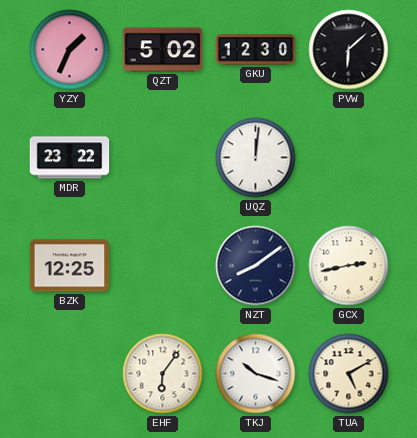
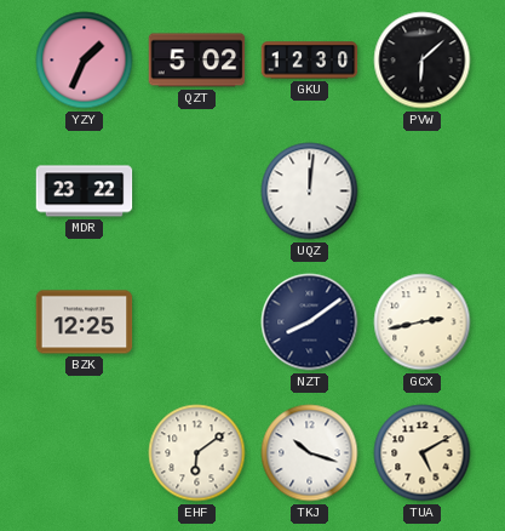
EHF: 6:06 -> 6:09
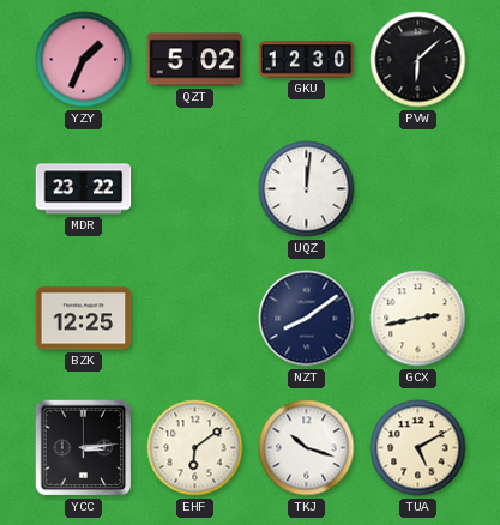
YCC: none -> 3:14
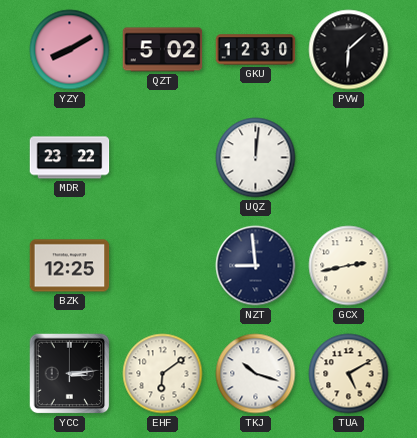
YZY: 1:34 -> 8:10
NZT: 8:09 -> 8:59
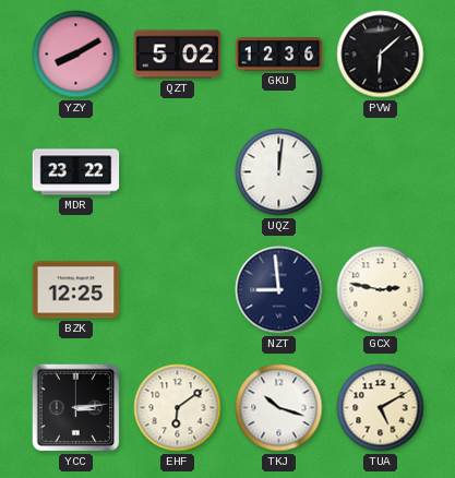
GKU: 12:30 -> 12:36
GCX: 2:43 -> 2:47
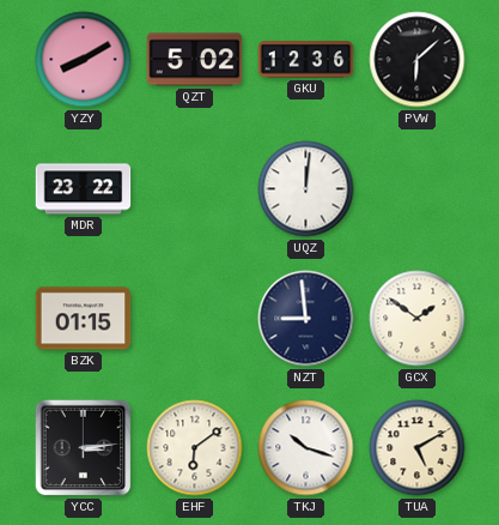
BZK: 12:25 -> 01:15
GCX: 2:47 -> 1:51
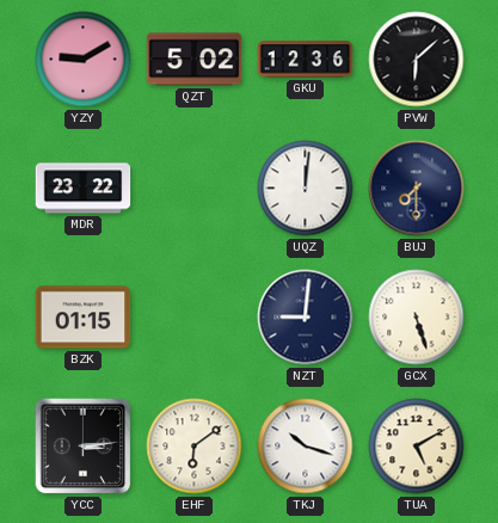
YZY: 8:10 -> 9:10
BUJ: none -> 7:30
NZT: 8:59 -> 9:01
GCX: 1:51 -> 5:27
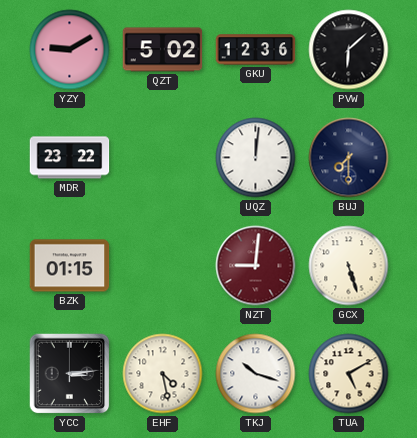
NZT dial: navy -> burgundy
EHF: 6:09 -> 4:28
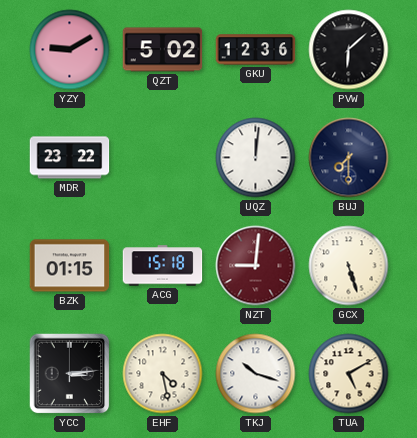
ACG: none -> 15:18
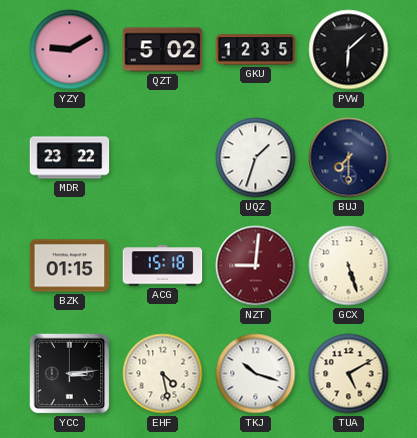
GKU: 12:36 -> 12:35
UQZ: 12:01 -> 1:33
